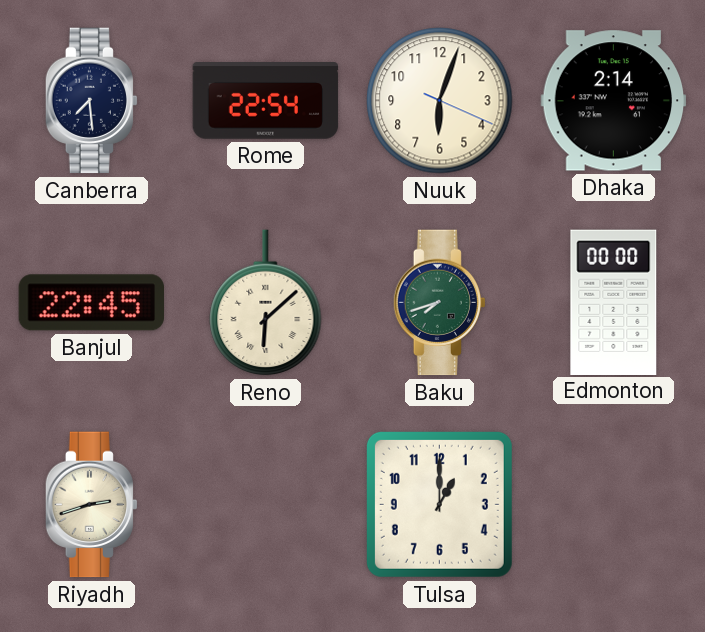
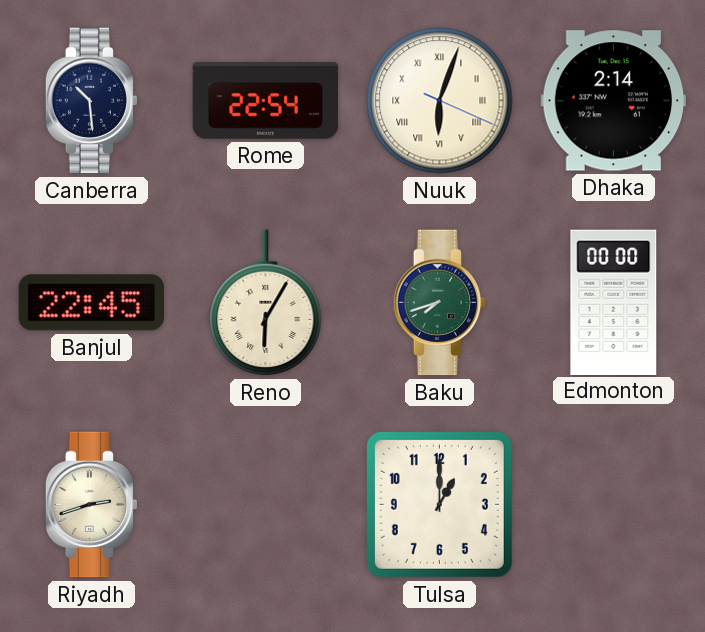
Canberra: 7:29 -> 10:29
Nuuk numerals: Arabic -> Roman
Reno: 6:08 -> 6:05
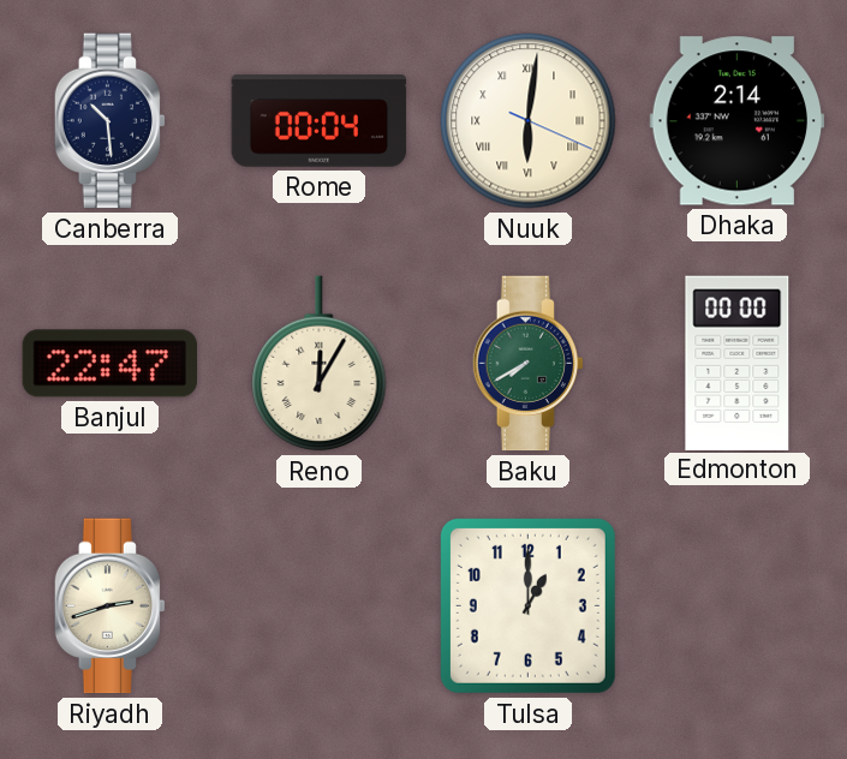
Rome: 22:54 -> 00:04
Nuuk: 6:03 -> 6:01
Banjul: 22:45 -> 22:47
Reno: 6:05 -> 12:05
Baku: 7:42 -> 7:40
